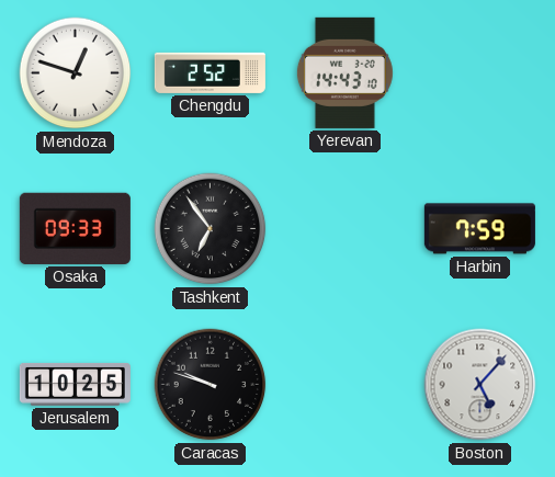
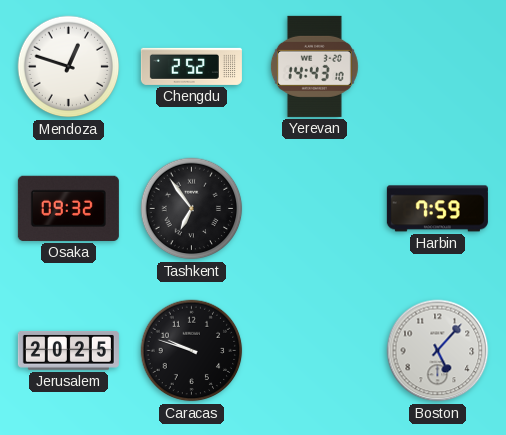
Osaka: 09:33 -> 09:32
Jerusalem: 10:25 -> 20:25
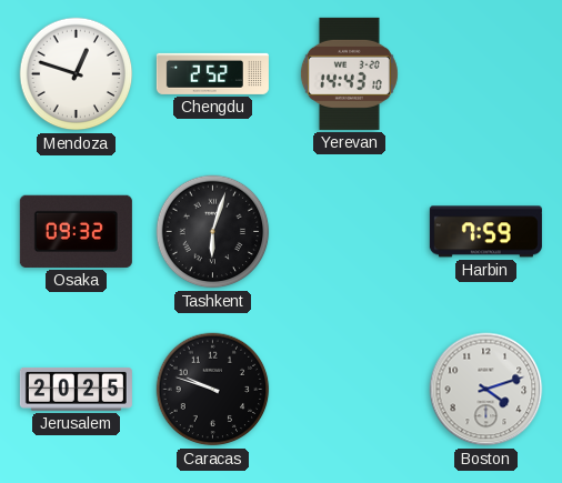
Tashkent: 6:54 -> 6:03
Boston: 5:07 -> 4:12
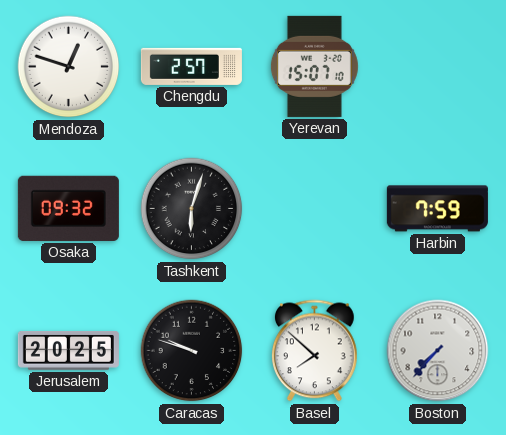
Chengdu: 2:52 -> 2:57
Yerevan: 14:43 -> 15:07
Basel: none -> 7:52
Boston: 4:12 -> 7:37
